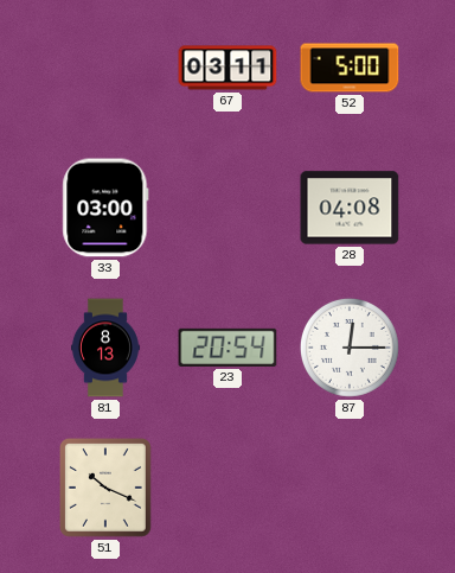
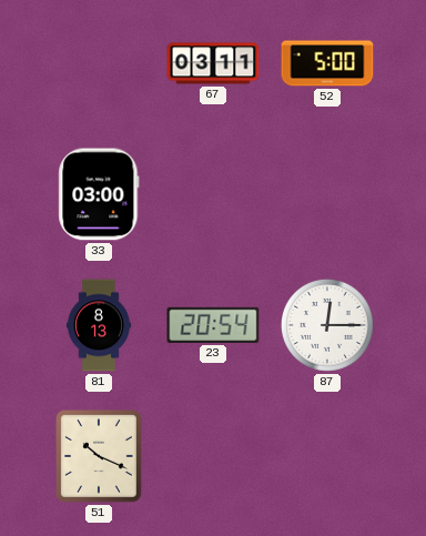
28: 04:08 -> none
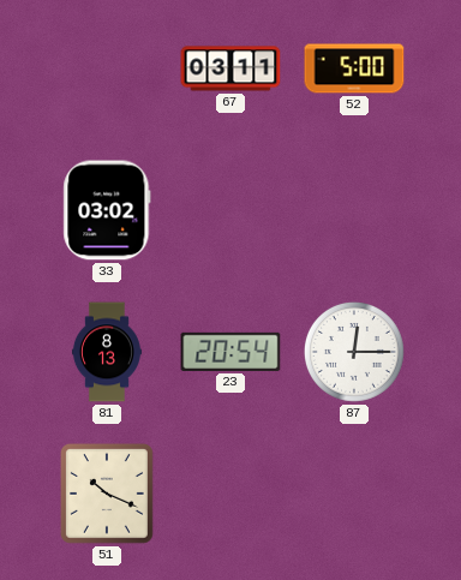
33: 03:00 -> 03:02
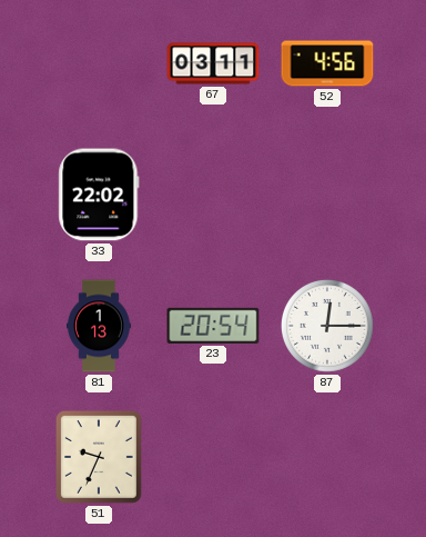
52: 5:00 -> 4:56
33: 03:02 -> 22:02
81: 8:13 -> 1:13
51: 10:19 -> 9:34
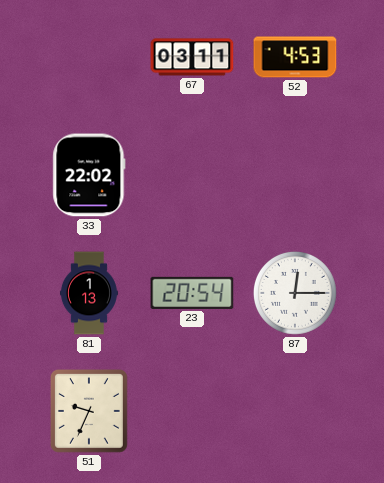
52: 4:56 -> 4:53
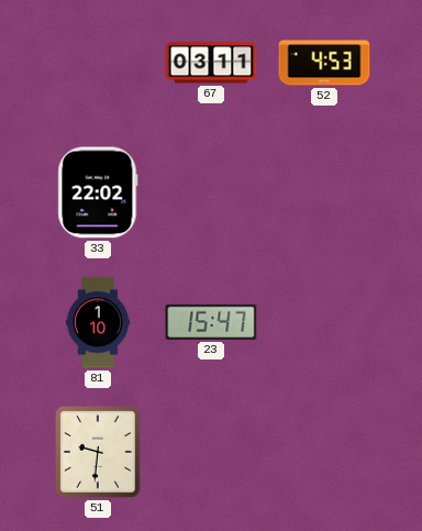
81: 1:13 -> 1:10
23: 20:54 -> 15:47
87: 12:15 -> none
51: 9:34 -> 9:31
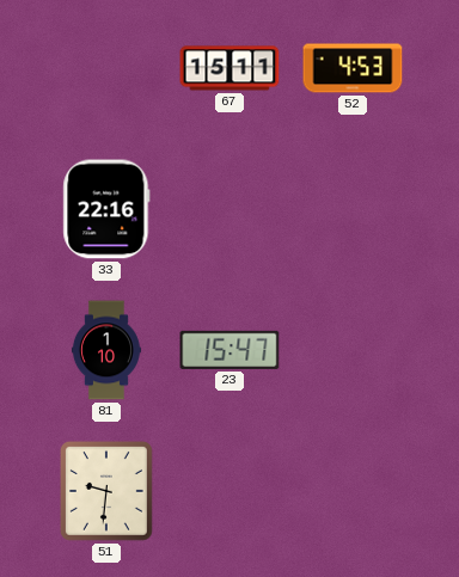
67: 03:11 -> 15:11
33: 22:02 -> 22:16
